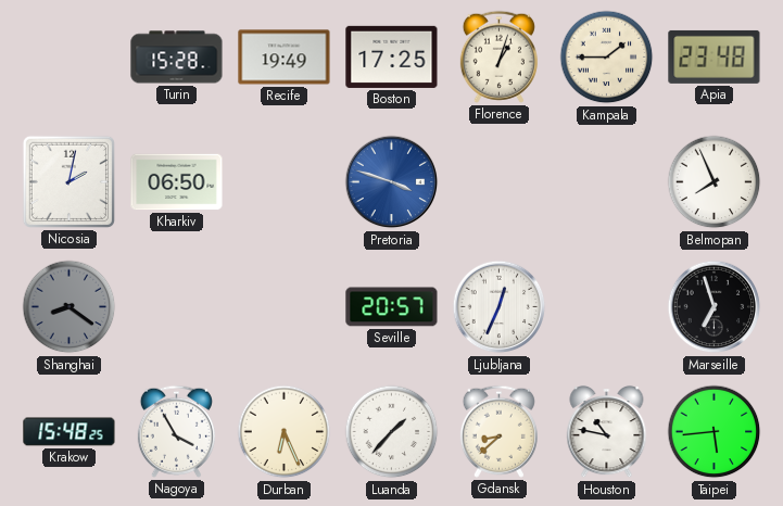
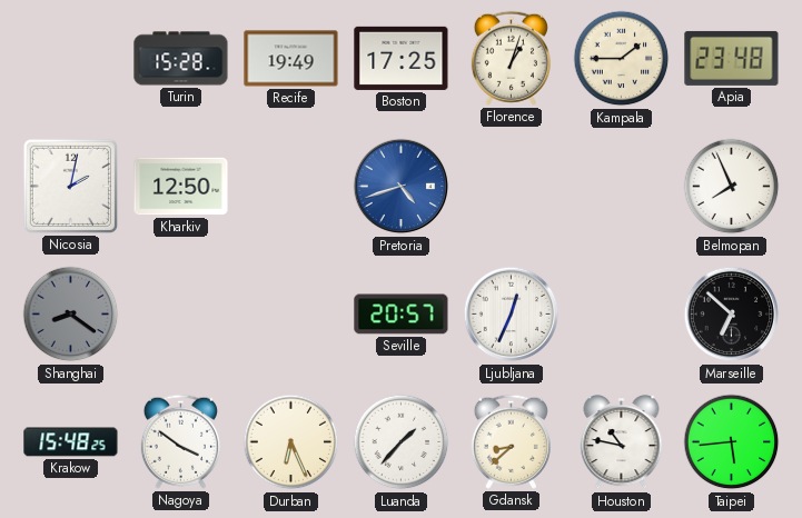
Kharkiv: 06:50 -> 12:50
Pretoria: 3:48 -> 4:42
Marseille: 6:57 -> 6:52
Nagoya: 3:55 -> 3:51
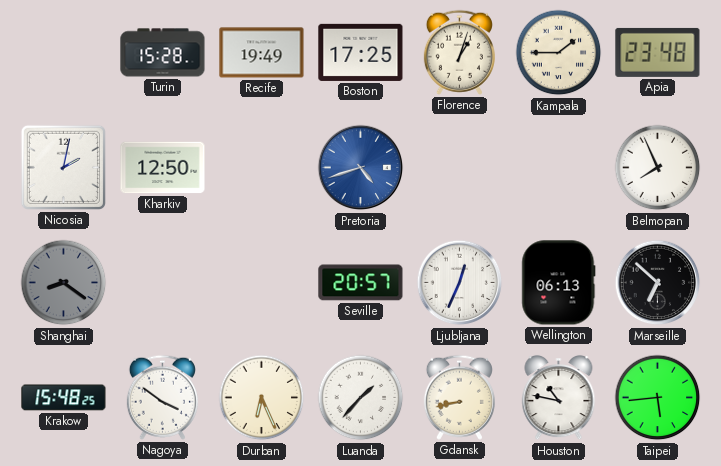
Wellington: none -> 06:13
Gdansk: 8:38 -> 8:43
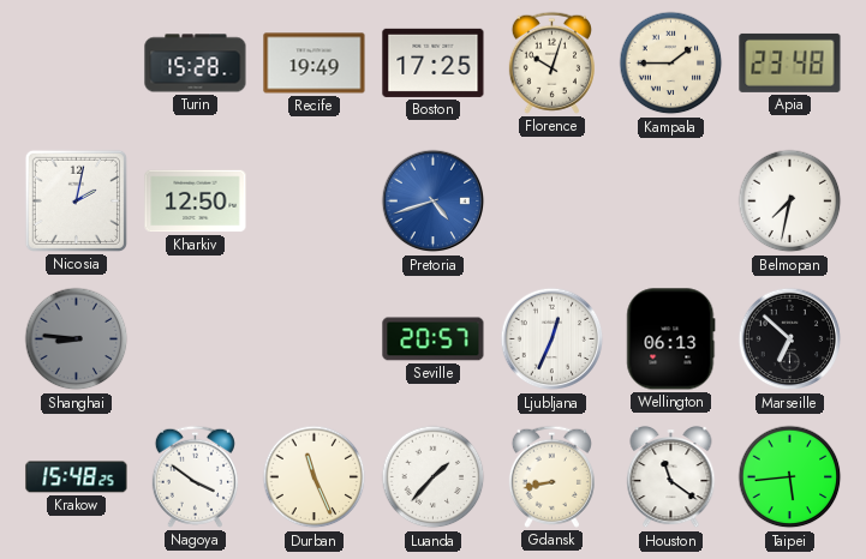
Florence: 1:03 -> 10:03
Belmopan: 7:56 -> 7:32
Shanghai: 8:21 -> 8:46
Durban: 6:26 -> 11:26
Houston: 10:47 -> 11:21
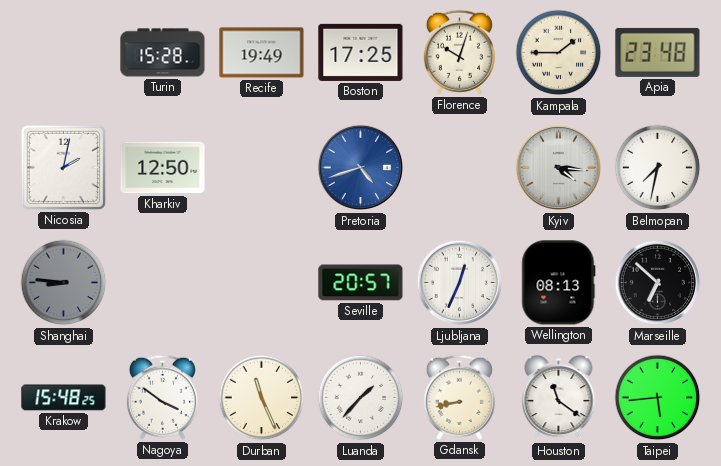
Kyiv: none -> 4:16
Wellington: 06:13 -> 08:13
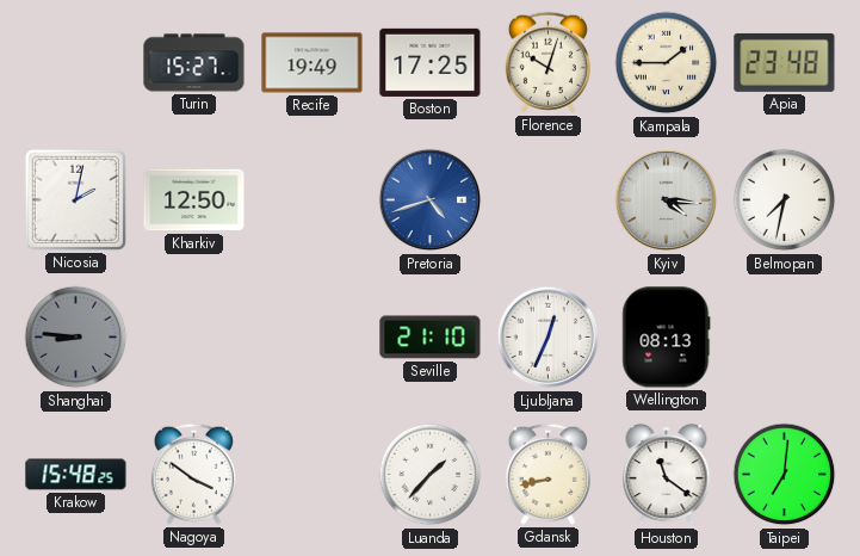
Turin: 15:28 -> 15:27
Seville: 20:57 -> 21:10
Marseille: 6:52 -> none
Durban: 11:26 -> none
Taipei: 5:44 -> 7:01
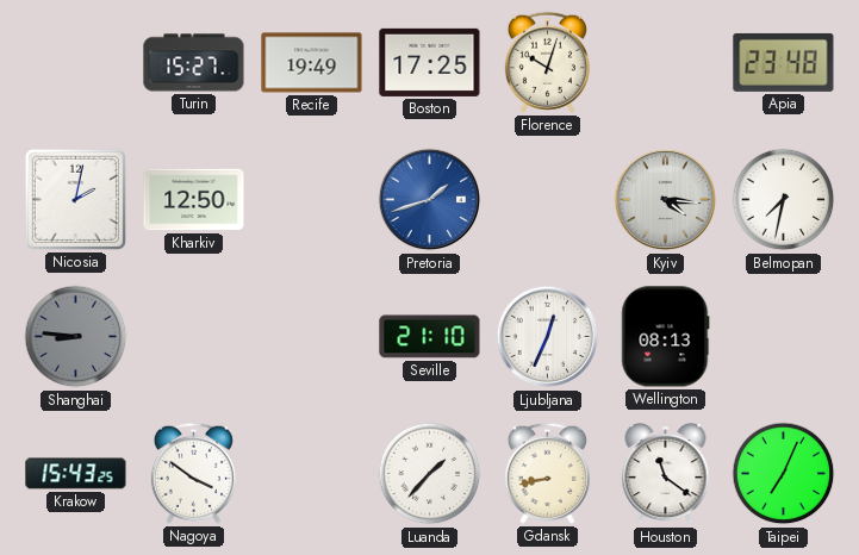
Kampala: 1:45 -> none
Pretoria: 4:42 -> 1:42
Krakow: 15:48 -> 15:43
Taipei: 7:01 -> 7:04
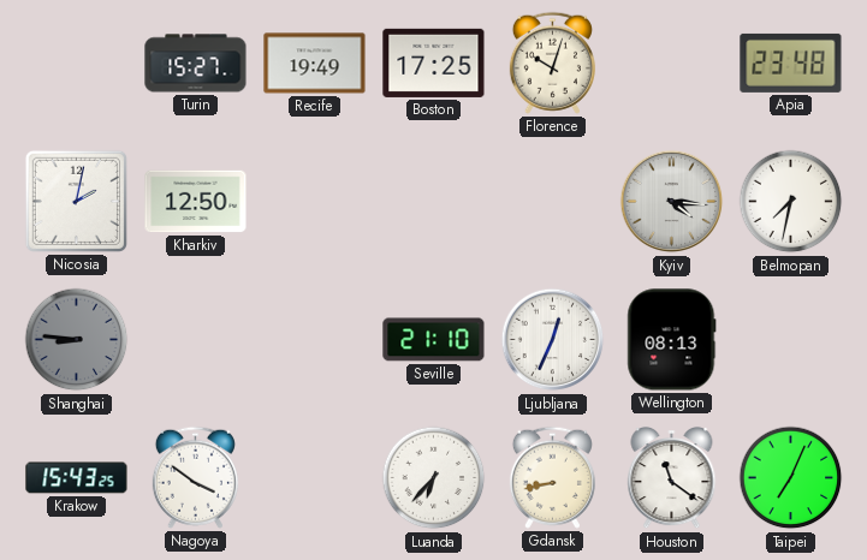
Pretoria: 1:42 -> none
Luanda: 1:37 -> 6:37
